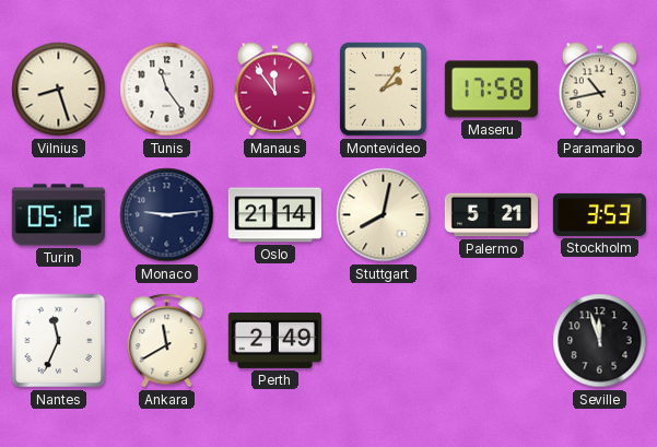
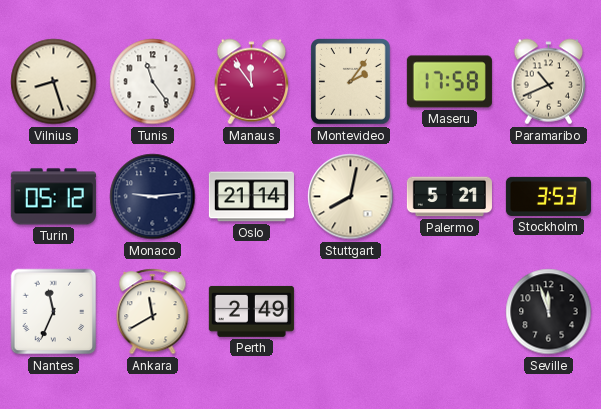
Paramaribo: 10:43 -> 10:41
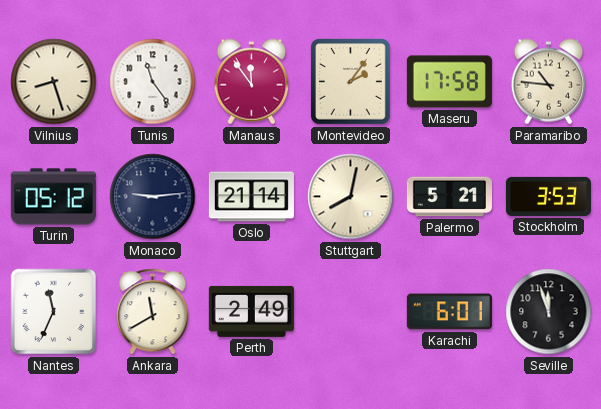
Paramaribo: 10:41 -> 10:46
Karachi: none -> 6:01
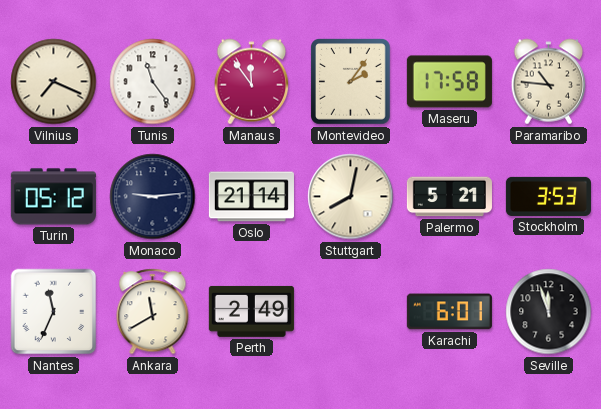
Vilnius: 8:27 -> 7:19
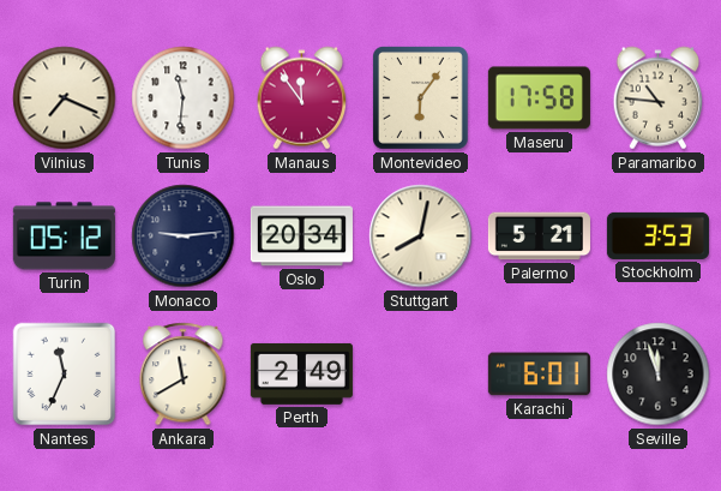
Tunis: 11:24 -> 11:31
Montevideo: 2:06 -> 6:06
Oslo: 21:14 -> 20:34
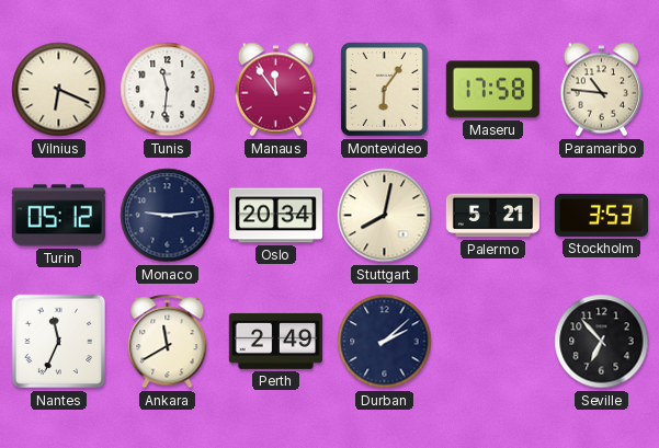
Vilnius: 7:19 -> 6:19
Durban: none -> 2:08
Karachi: 6:01 -> none
Seville: 11:57 -> 6:53
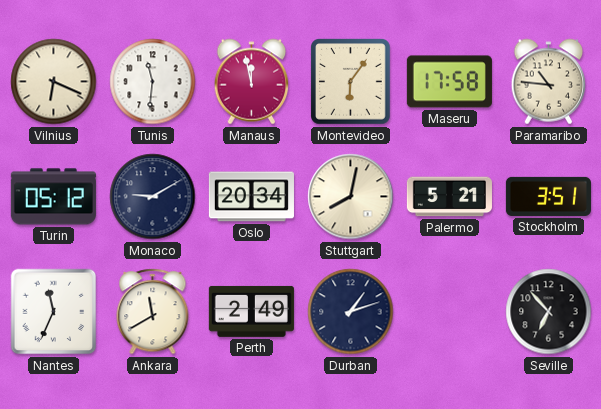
Manaus: 11:54 -> 11:58
Monaco: 9:14 -> 9:10
Stockholm: 3:53 -> 3:51
Durban: 2:08 -> 1:12
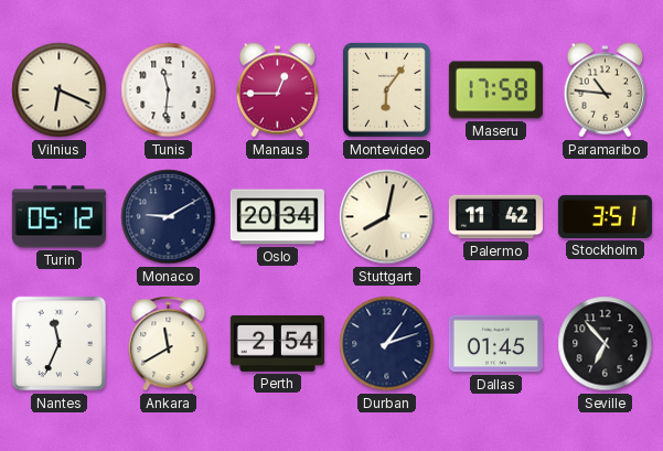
Manaus: 11:58 -> 12:45
Palermo: 5:21 -> 11:42
Perth: 2:49 -> 2:54
Dallas: none -> 01:45
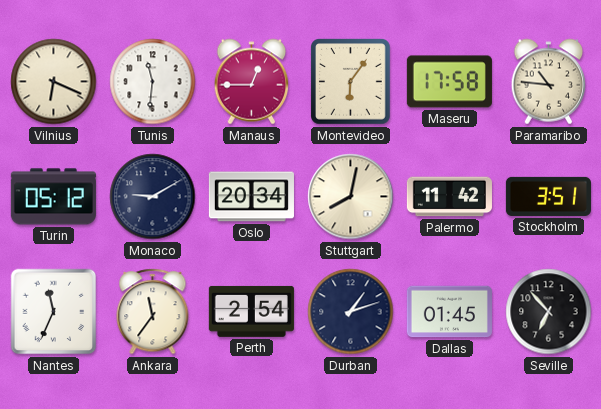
Ankara: 11:40 -> 11:36
